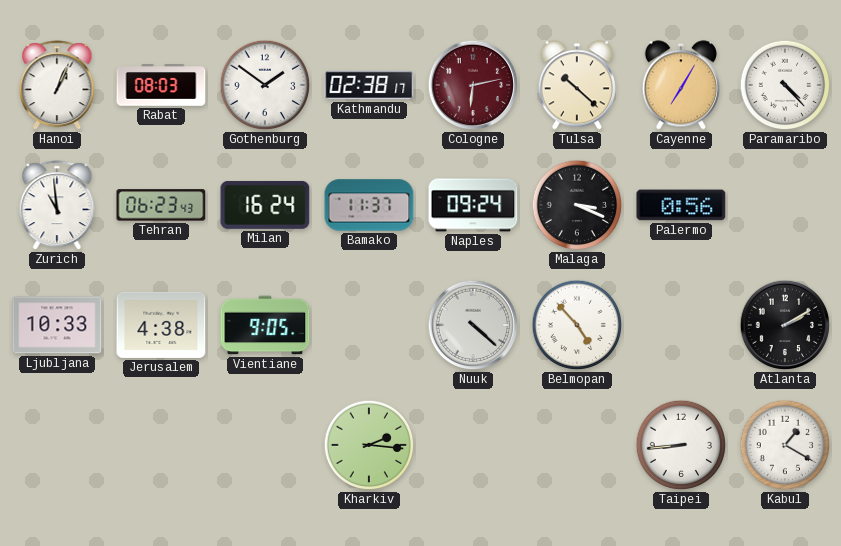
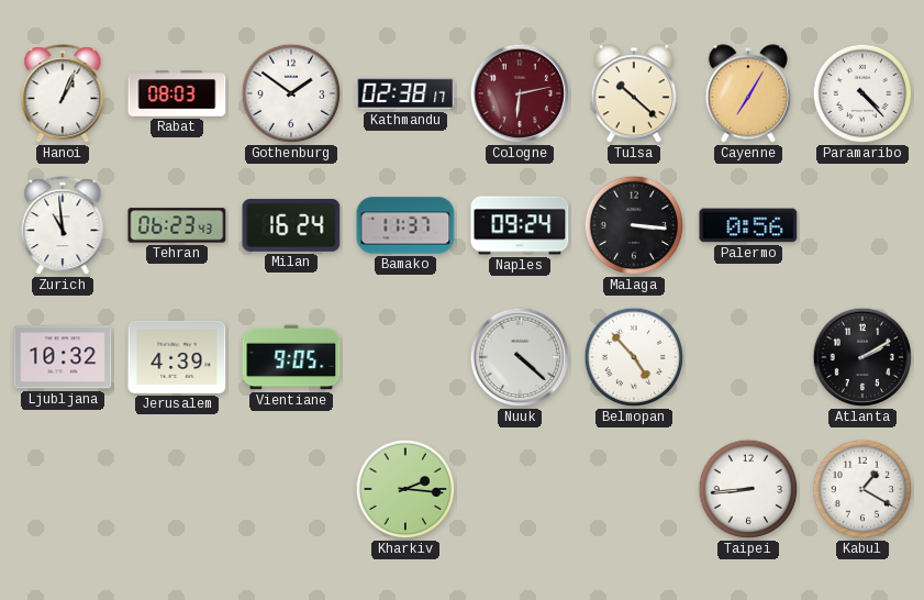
Malaga: 3:19 -> 3:16
Ljubljana: 10:33 -> 10:32
Jerusalem: 4:38 -> 4:39
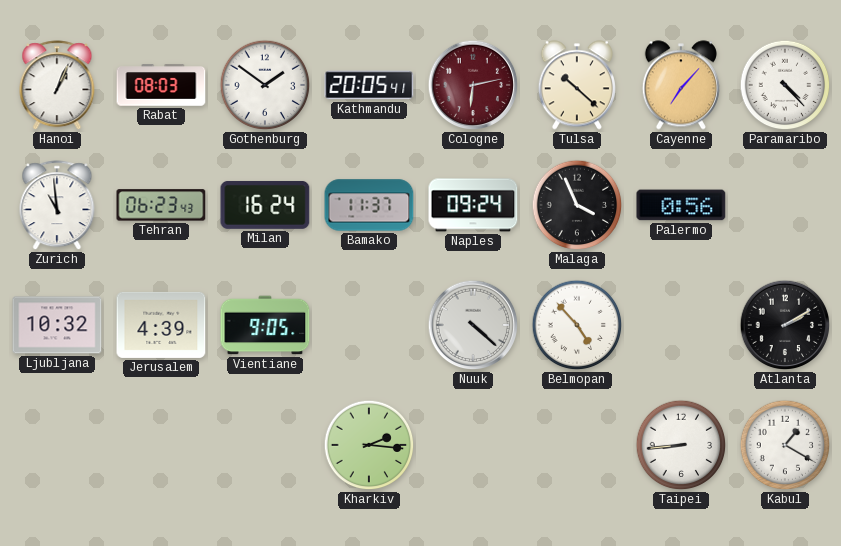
Kathmandu: 02:38 -> 20:05
Cayenne: 7:05 -> 7:07
Malaga: 3:16 -> 3:56
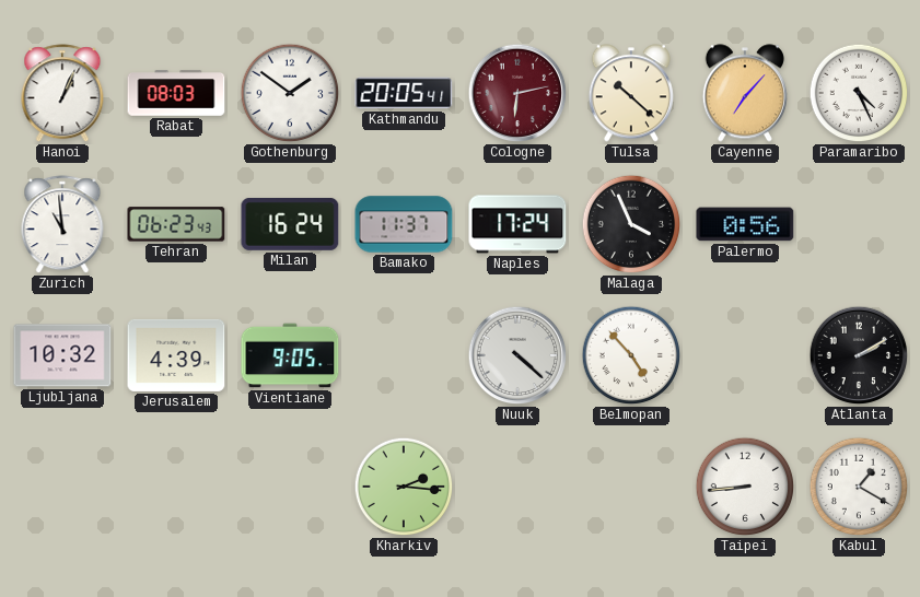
Paramaribo: 4:23 -> 4:26
Naples: 09:24 -> 17:24
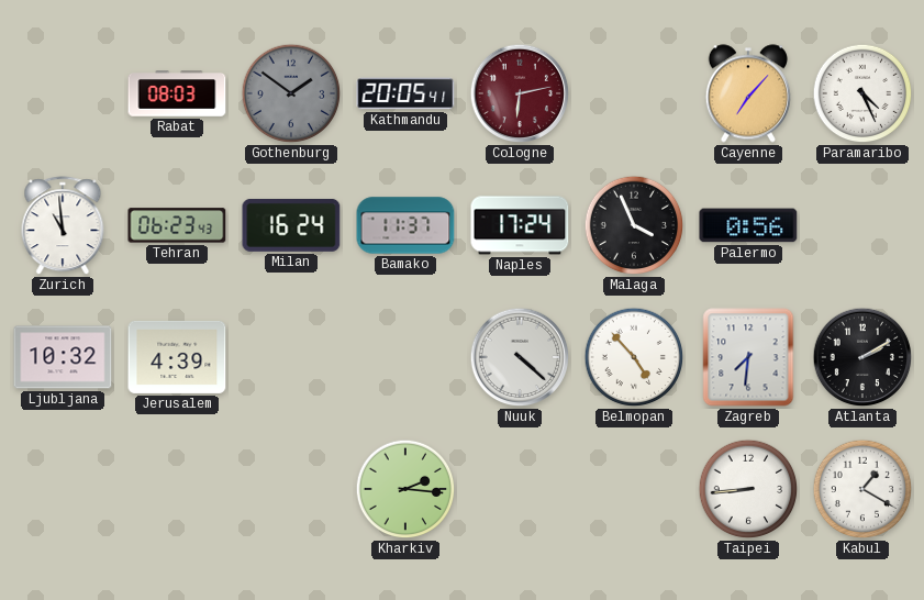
Hanoi: 1:04 -> none
Gothenburg dial: white -> grey
Tulsa: 10:22 -> none
Vientiane: 9:05 -> none
Zagreb: none -> 7:31
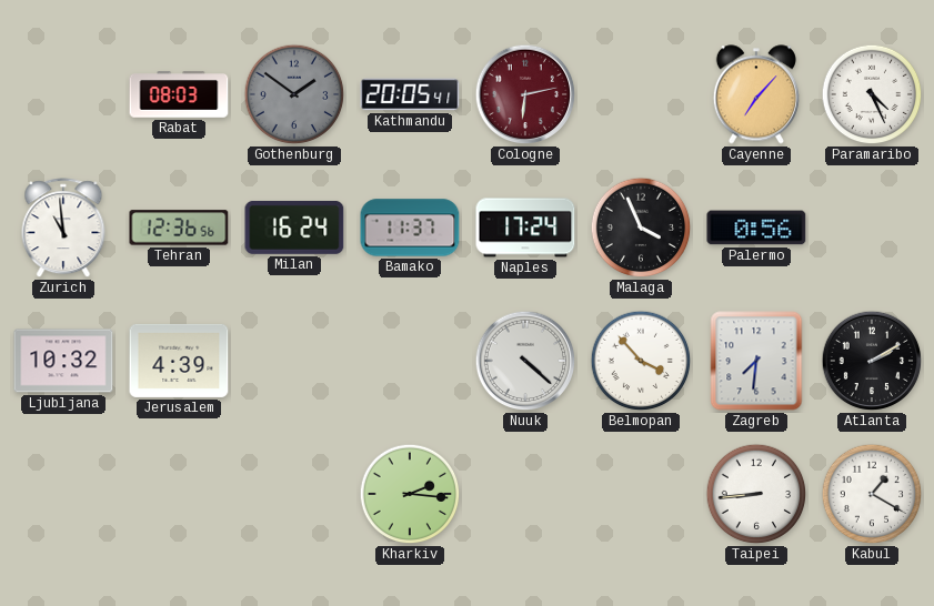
Tehran: 06:23 -> 12:36
Belmopan: 4:53 -> 3:53
